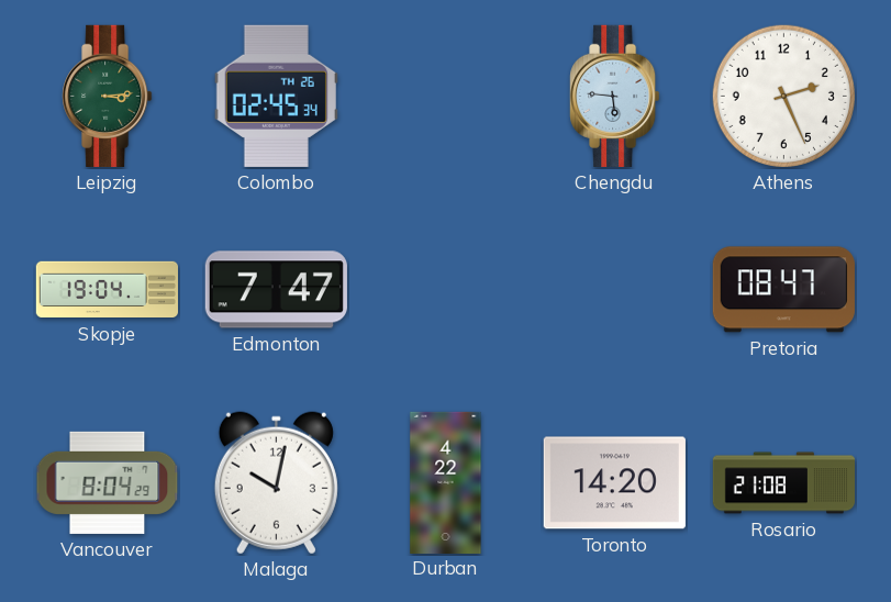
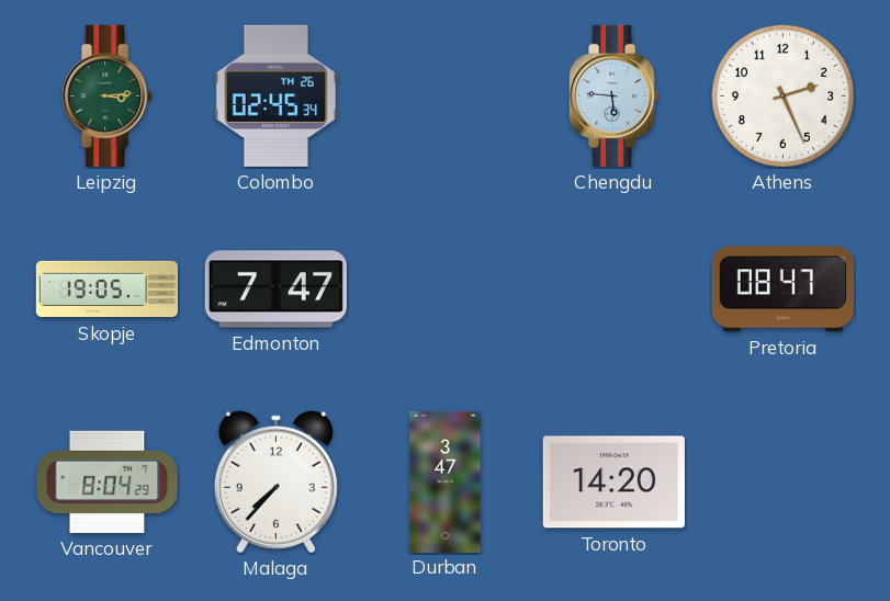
Skopje: 19:04 -> 19:05
Malaga: 10:02 -> 7:37
Durban: 4:22 -> 3:47
Rosario: 21:08 -> none
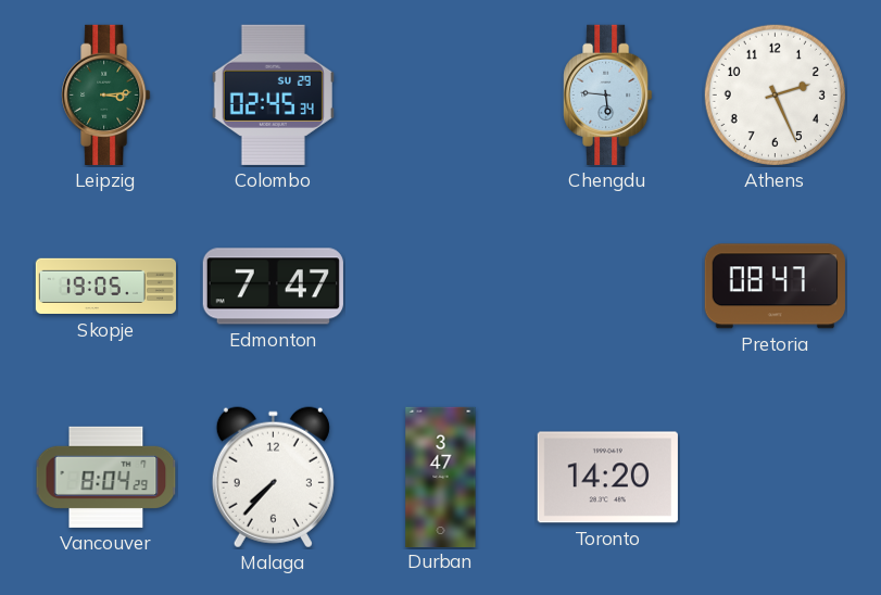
Colombo date: TH 26 -> SU 29
